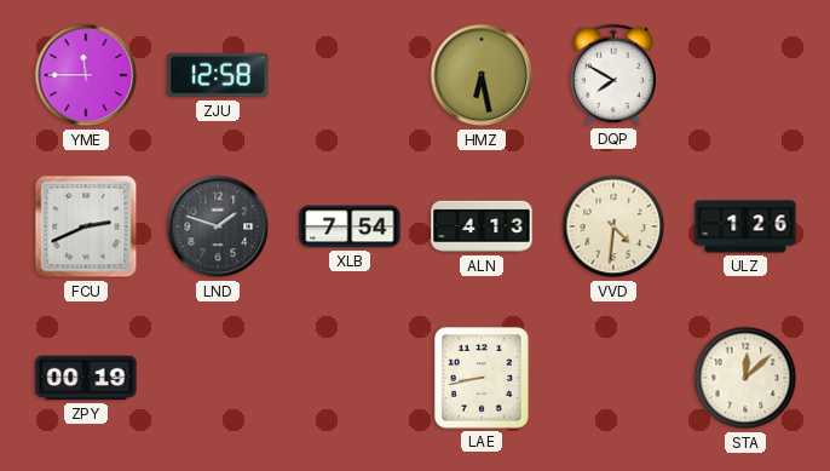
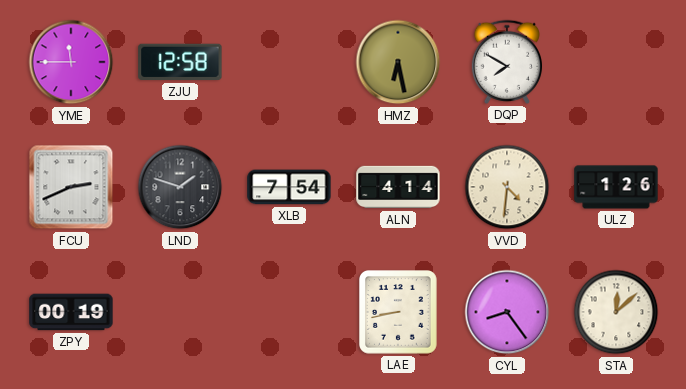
ALN: 4:13 -> 4:14
CYL: none -> 8:24
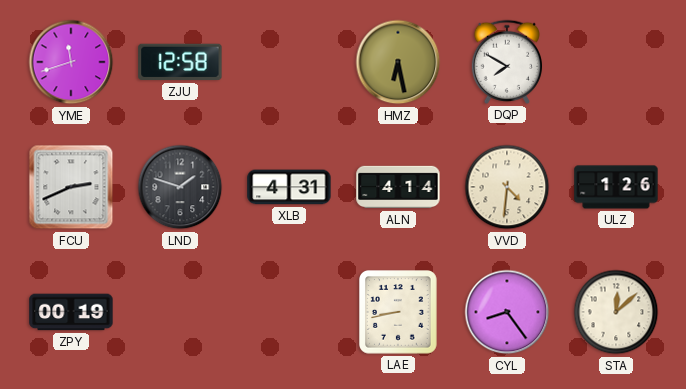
YME: 11:45 -> 11:42
XLB: 7:54 -> 4:31
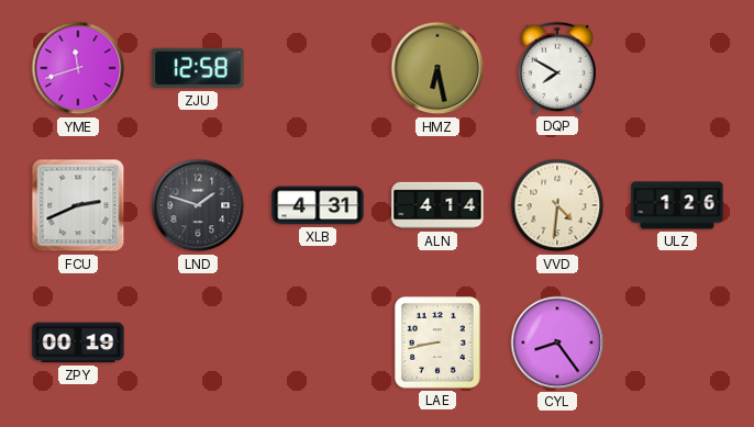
STA: 12:08 -> none
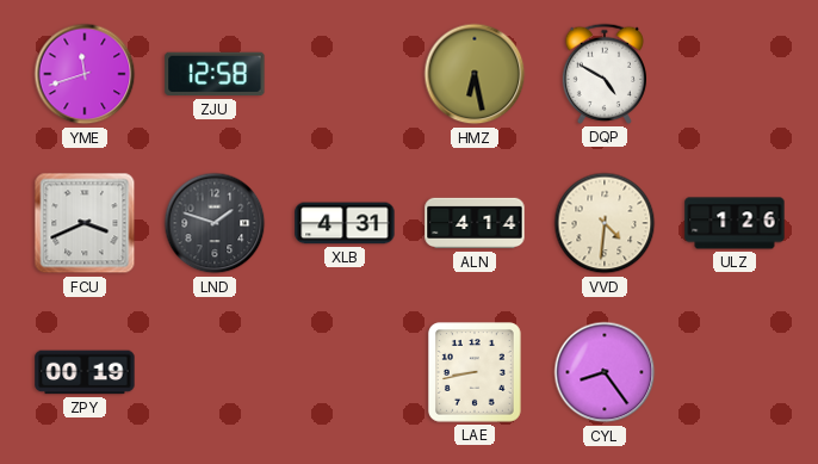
DQP: 7:50 -> 4:50
FCU: 2:41 -> 3:41
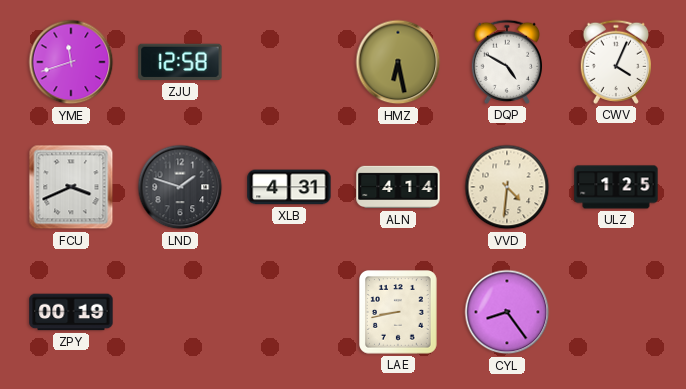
CWV: none -> 4:04
ULZ: 1:26 -> 1:25
